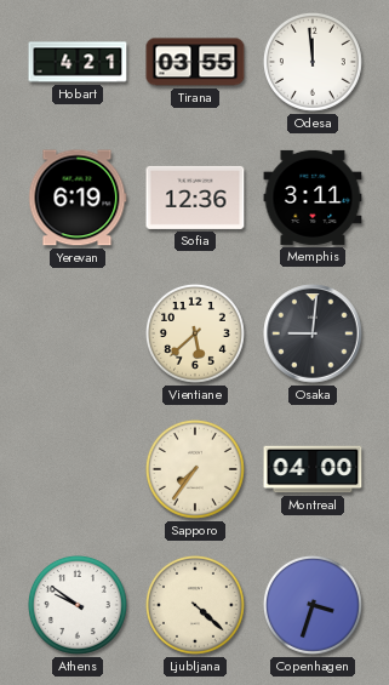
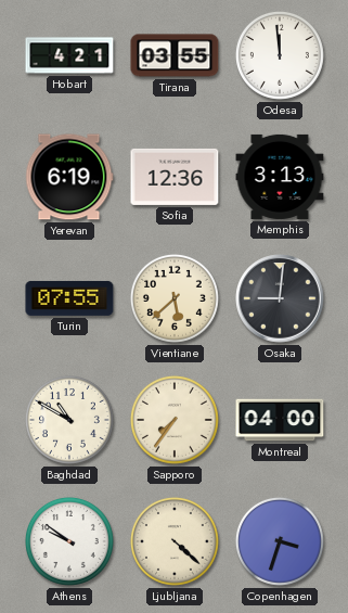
Memphis: 3:11 -> 3:13
Turin: none -> 07:55
Baghdad: none -> 10:50
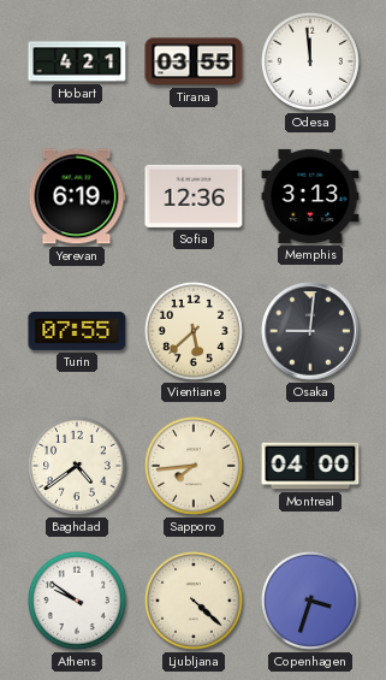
Baghdad: 10:50 -> 4:39
Sapporo: 7:36 -> 7:44
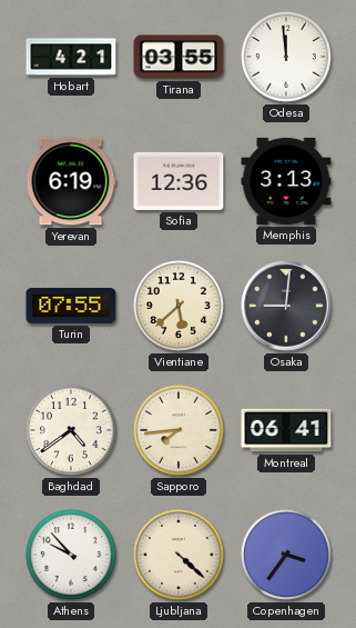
Montreal: 04:00 -> 06:41
Athens: 9:51 -> 9:53
Copenhagen: 3:33 -> 3:36
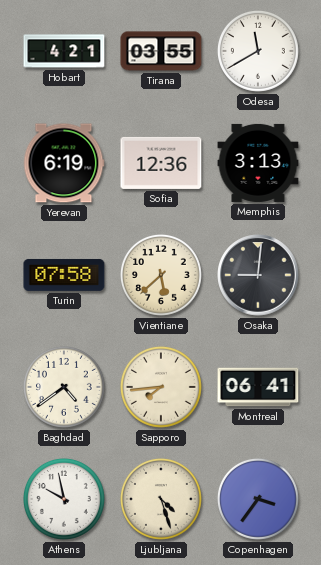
Odesa: 11:59 -> 11:40
Turin: 07:55 -> 07:58
Athens: 9:53 -> 9:58
Ljubljana: 4:22 -> 4:27
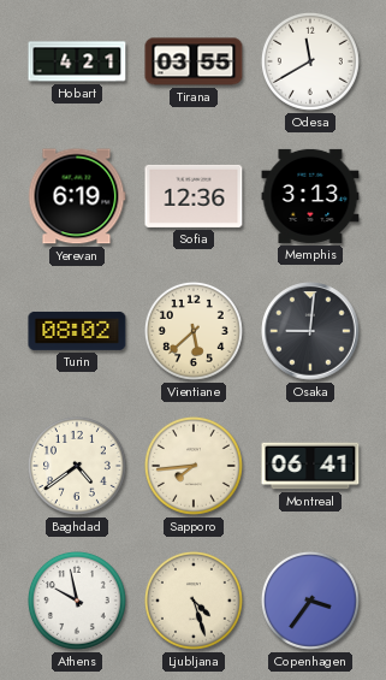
Turin: 07:58 -> 08:02
